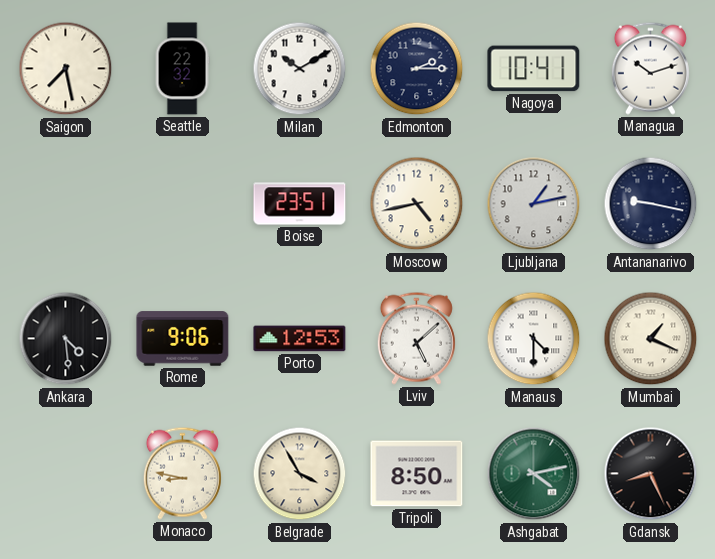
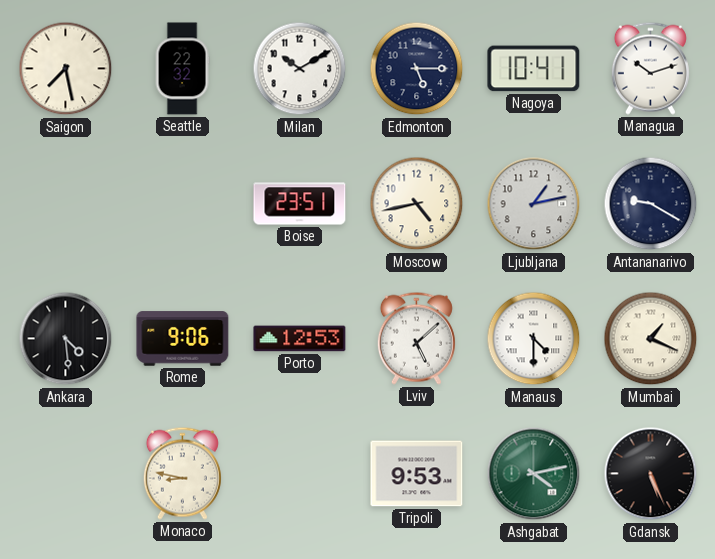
Edmonton: 2:15 -> 5:15
Antananarivo: 9:17 -> 9:20
Belgrade: 3:55 -> none
Tripoli: 8:50 -> 9:53
Gdansk: 8:26 -> 5:26
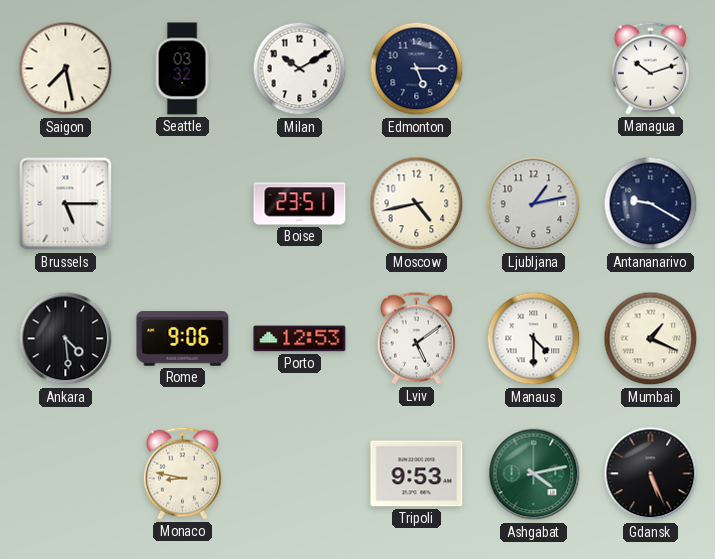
Seattle: 22:32 -> 03:32
Nagoya: 10:41 -> none
Brussels: none -> 5:15
Lviv: 5:08 -> 5:09
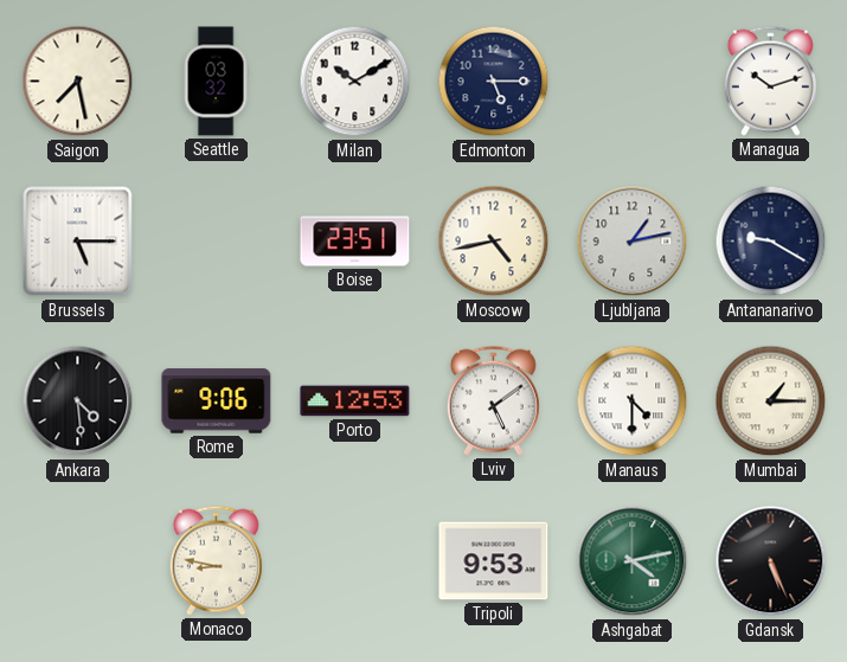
Mumbai: 1:19 -> 1:15
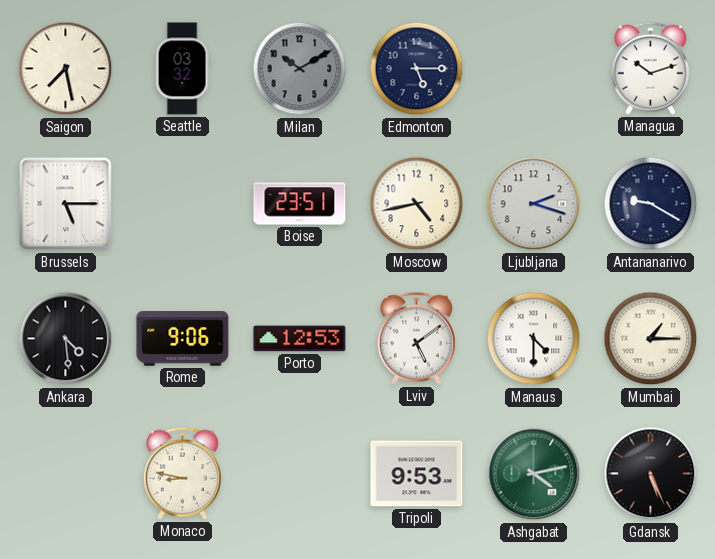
Milan dial: white -> grey
Ljubljana: 1:13 -> 2:18
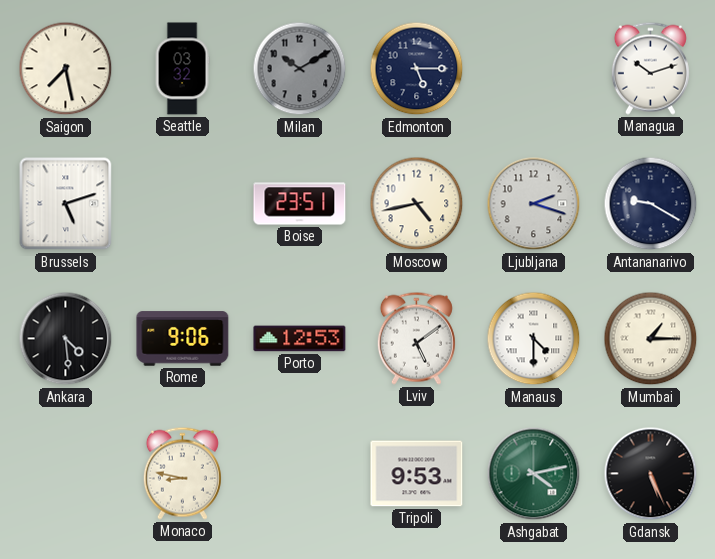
Brussels: 5:15 -> 5:12
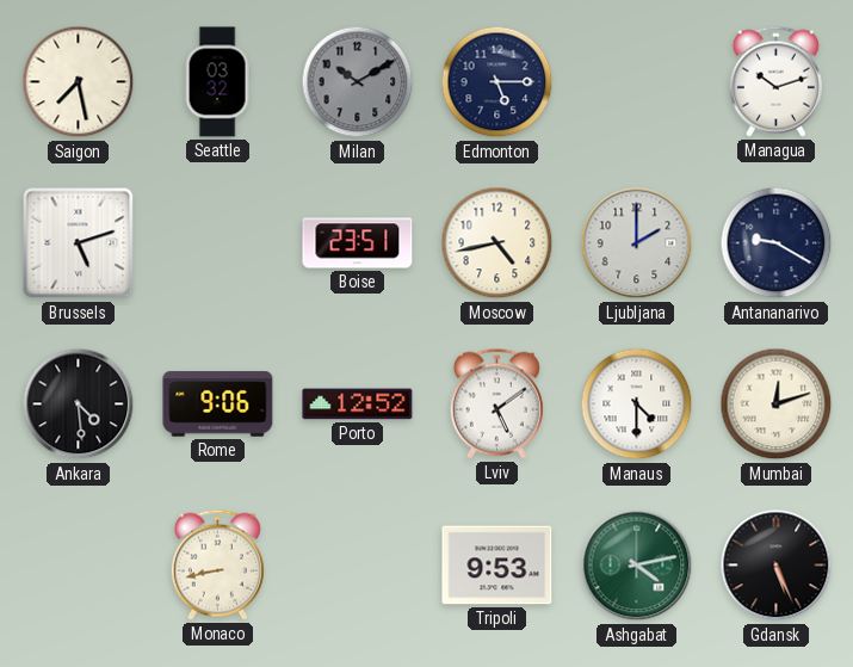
Ljubljana: 2:18 -> 2:00
Porto: 12:53 -> 12:52
Mumbai: 1:15 -> 12:12
Monaco: 8:47 -> 8:43
